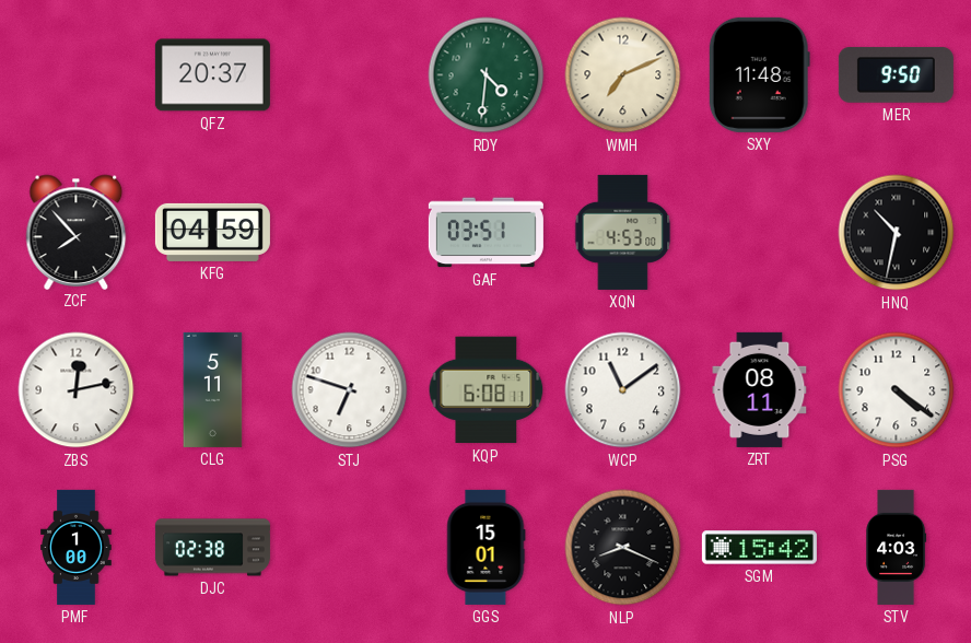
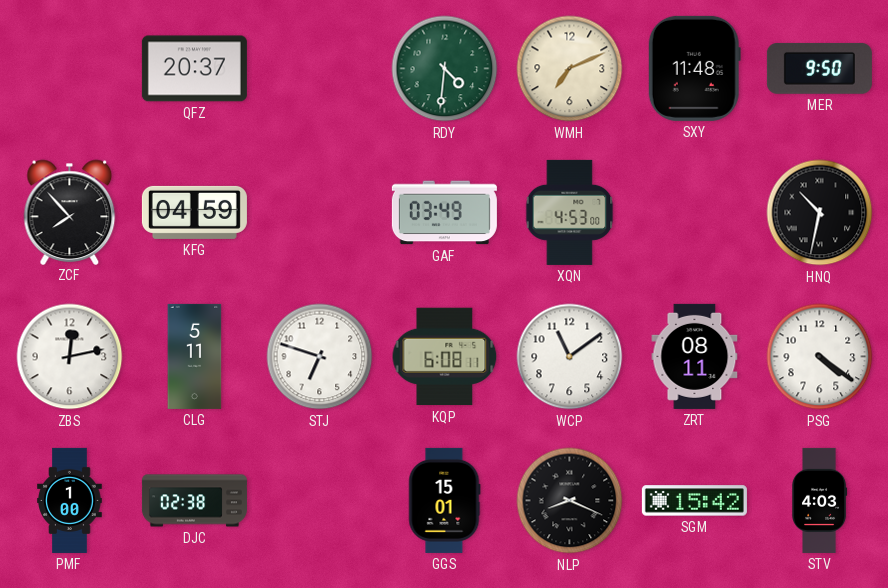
GAF: 03:51 -> 03:49
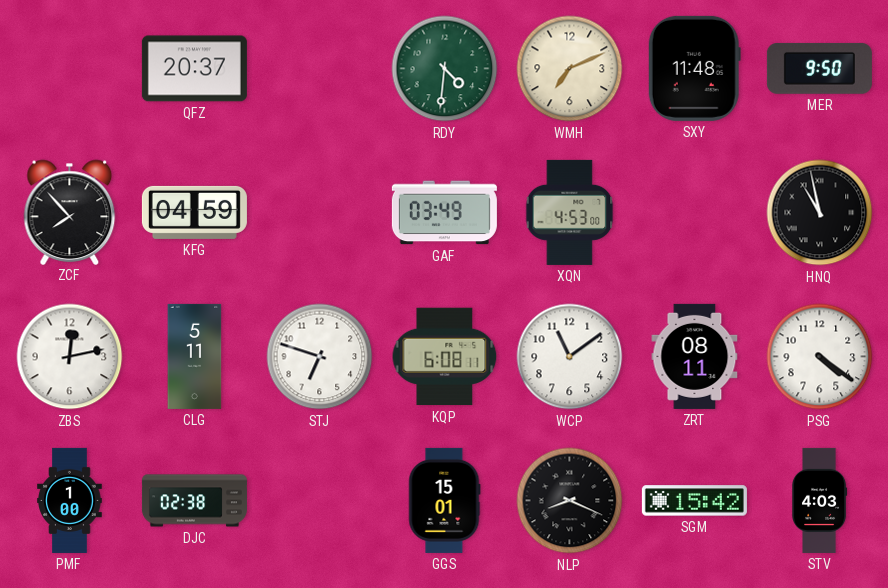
HNQ: 10:32 -> 10:58
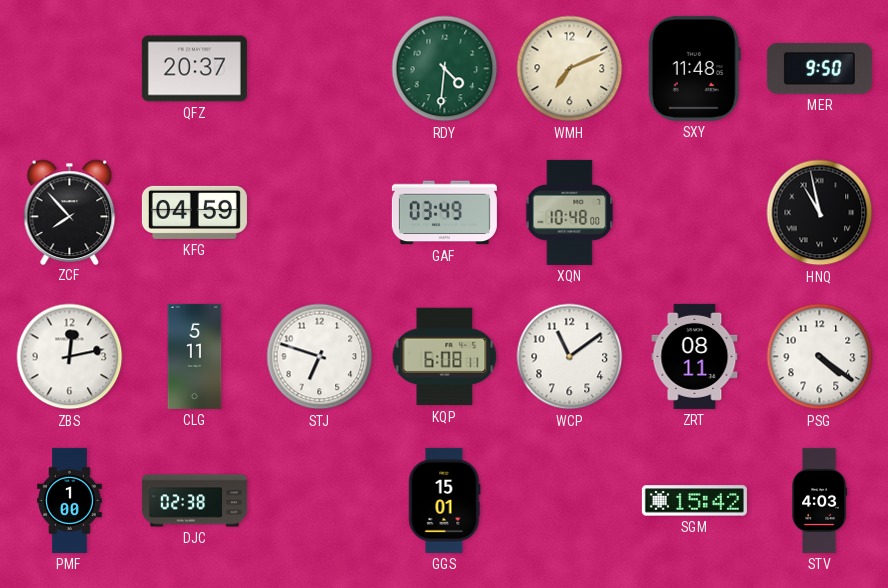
XQN: 4:53 -> 10:48
NLP: 8:19 -> none
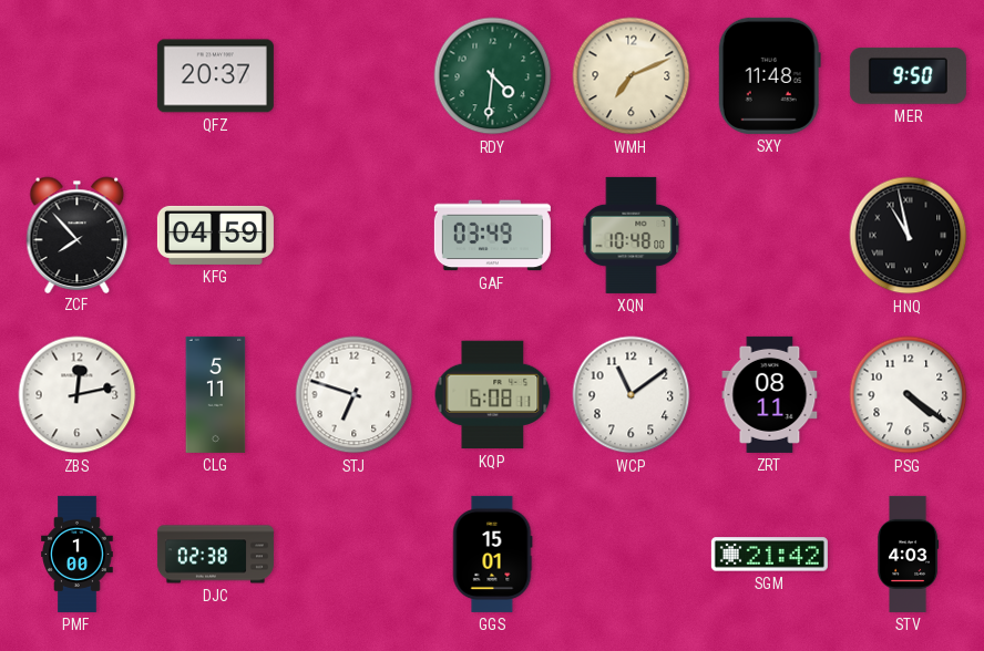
SGM: 15:42 -> 21:42
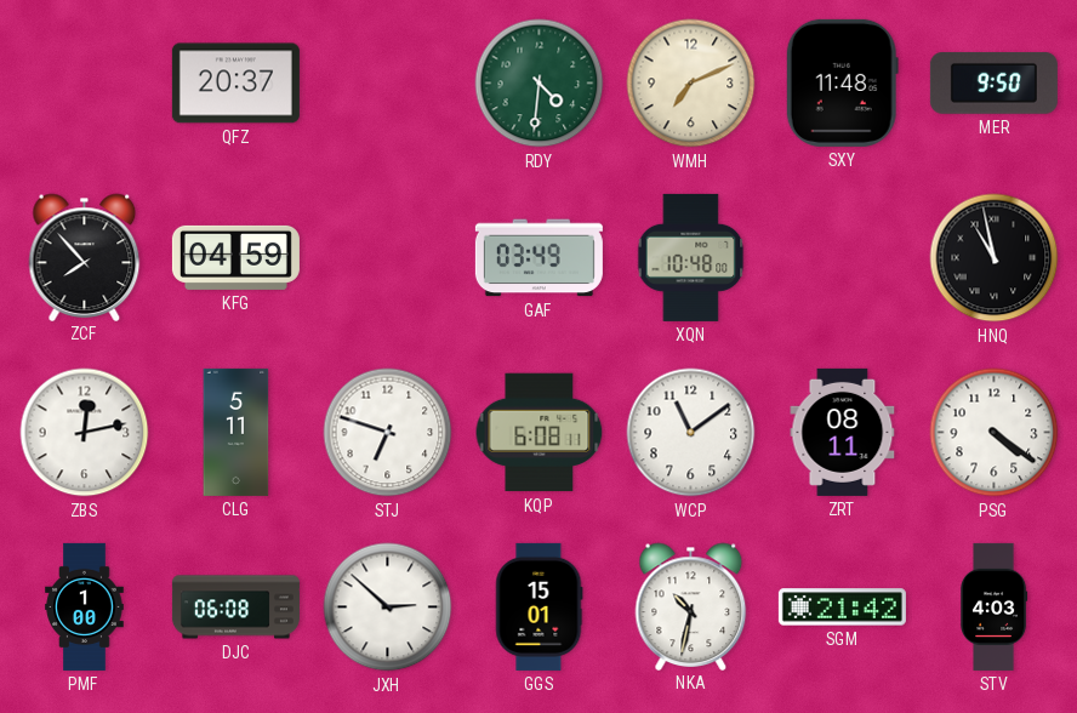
DJC: 02:38 -> 06:08
JXH: none -> 2:52
NKA: none -> 10:32
